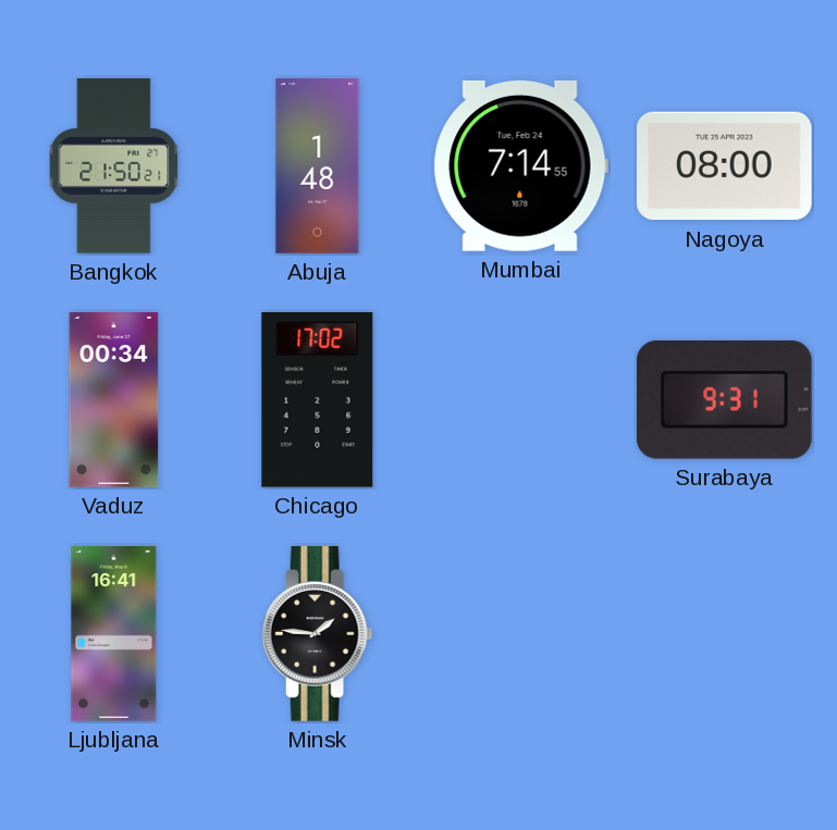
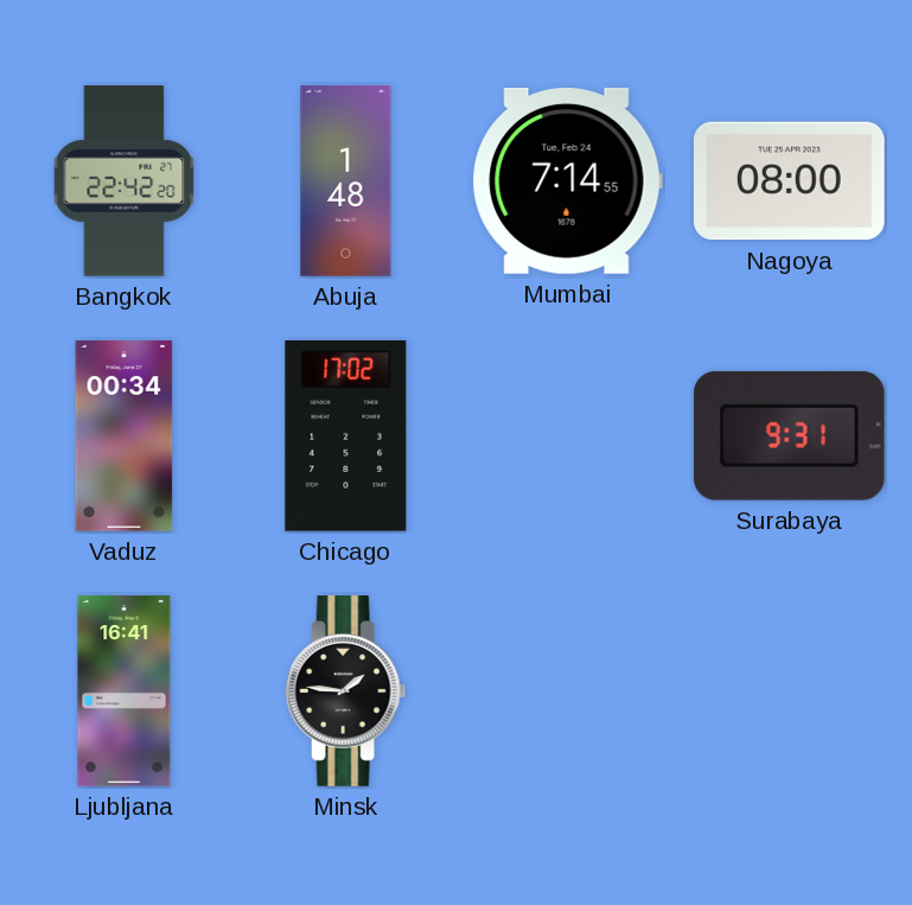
Bangkok: 21:50 -> 22:42
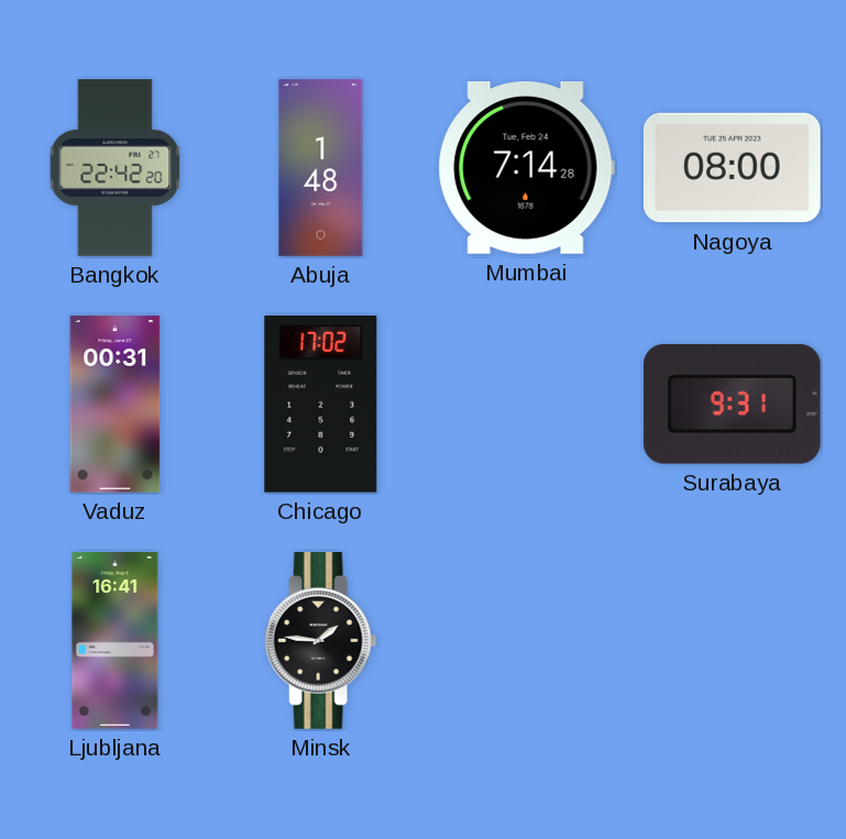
Mumbai: 7:14:55 -> 7:14:28
Vaduz: 00:34 -> 00:31
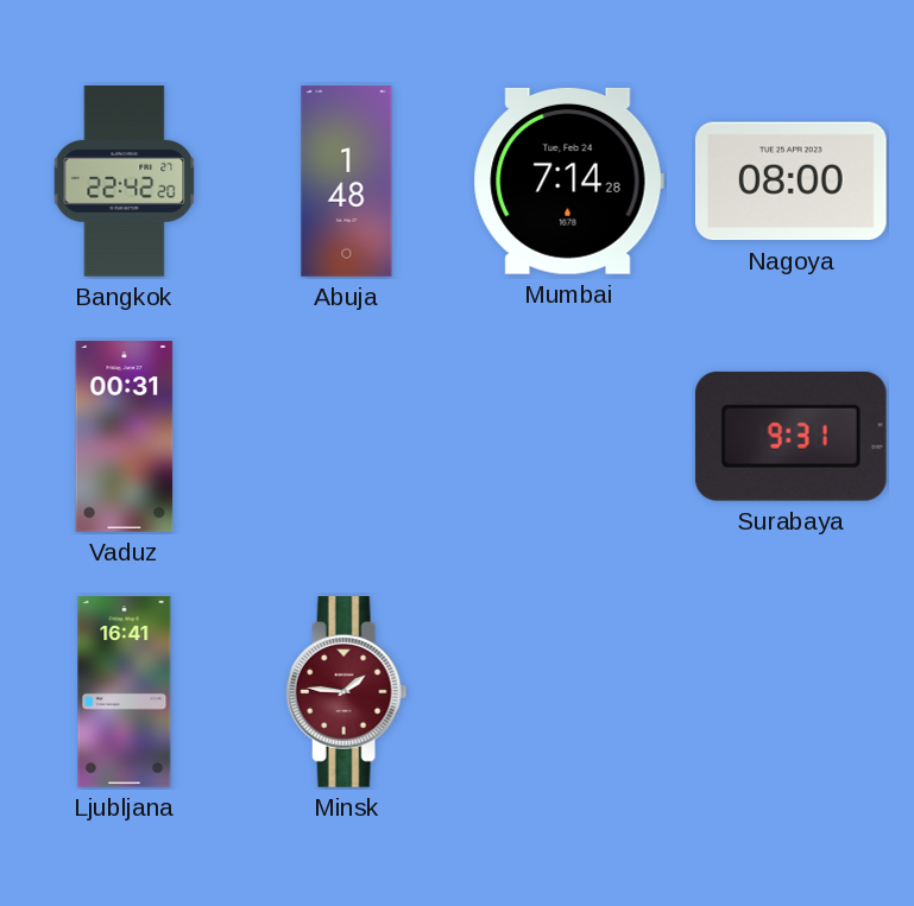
Chicago: 17:02 -> none
Minsk dial: black -> burgundy
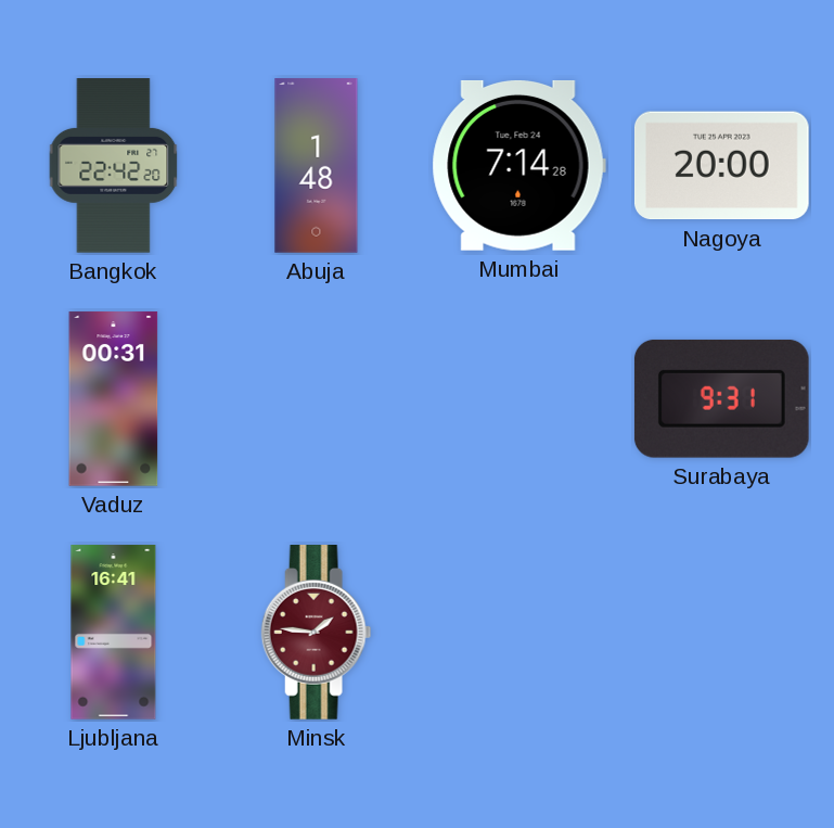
Nagoya: 08:00 -> 20:00
